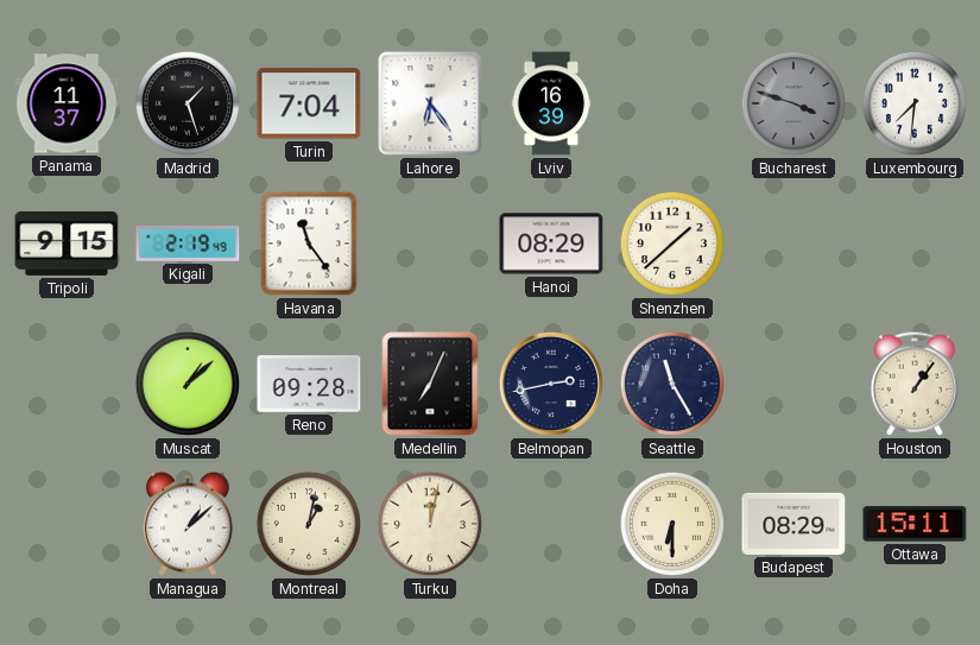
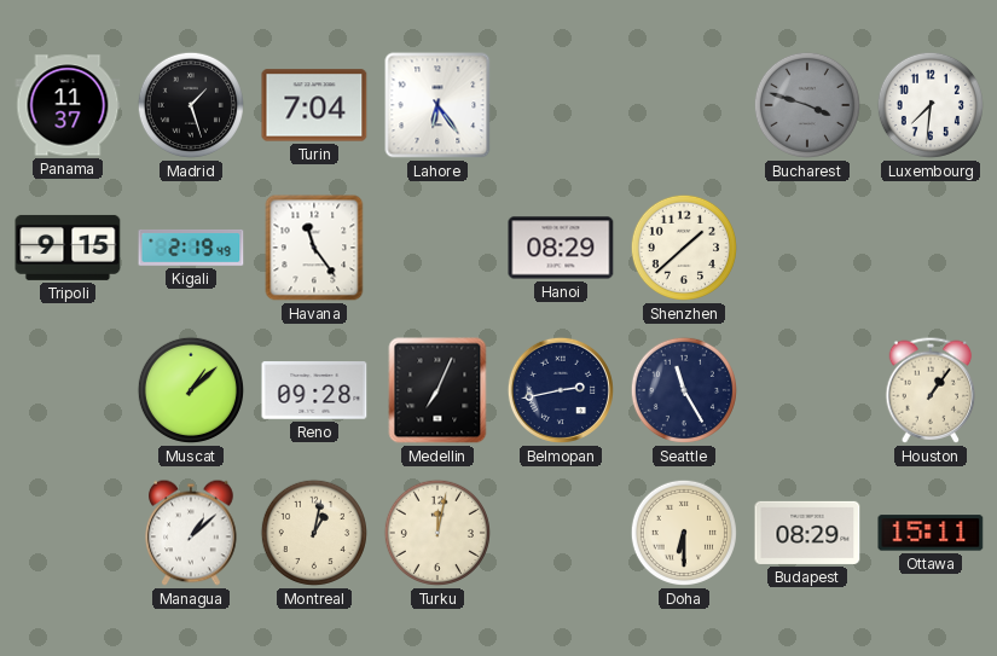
Lviv: 16:39 -> none
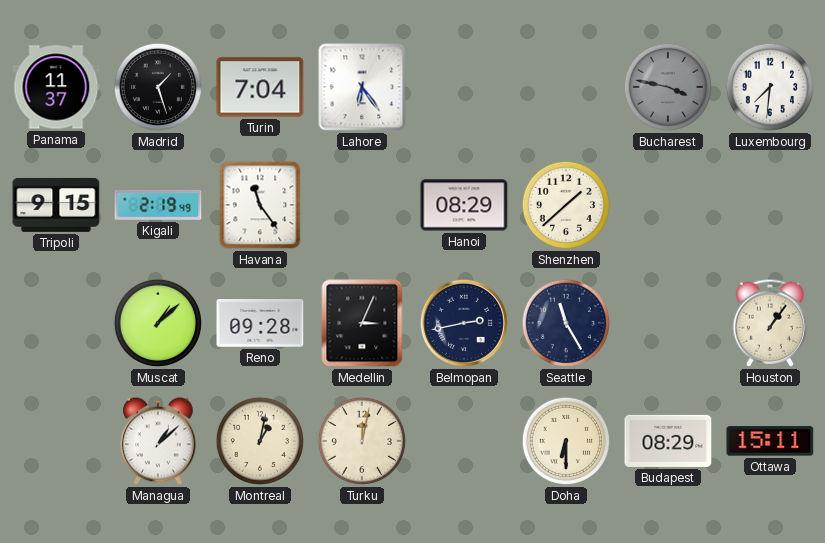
Bucharest: 3:48 -> 3:47
Medellin: 7:04 -> 3:04
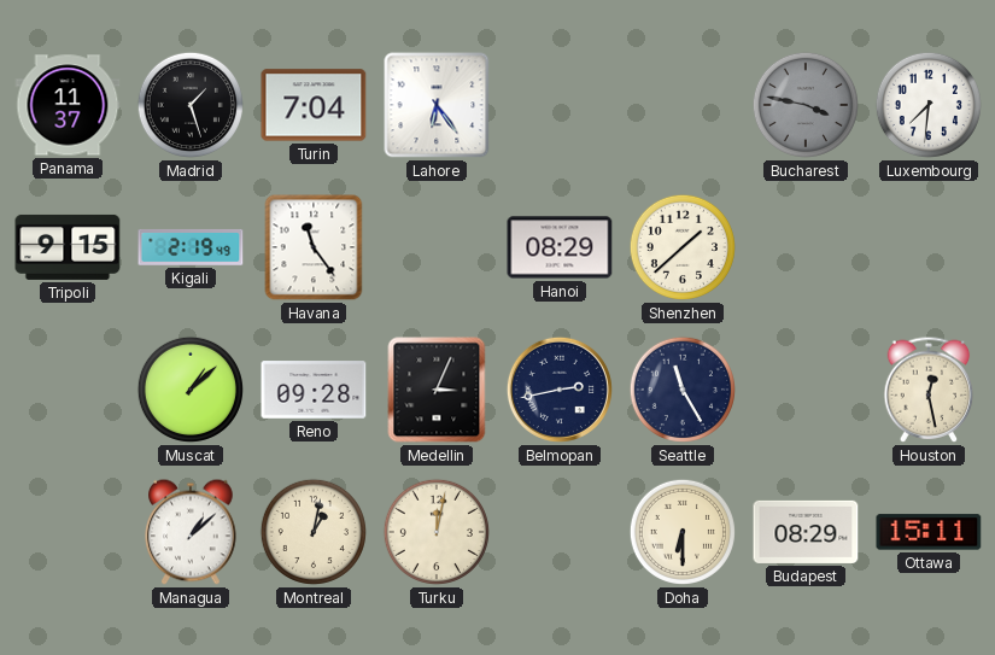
Houston: 1:06 -> 12:28
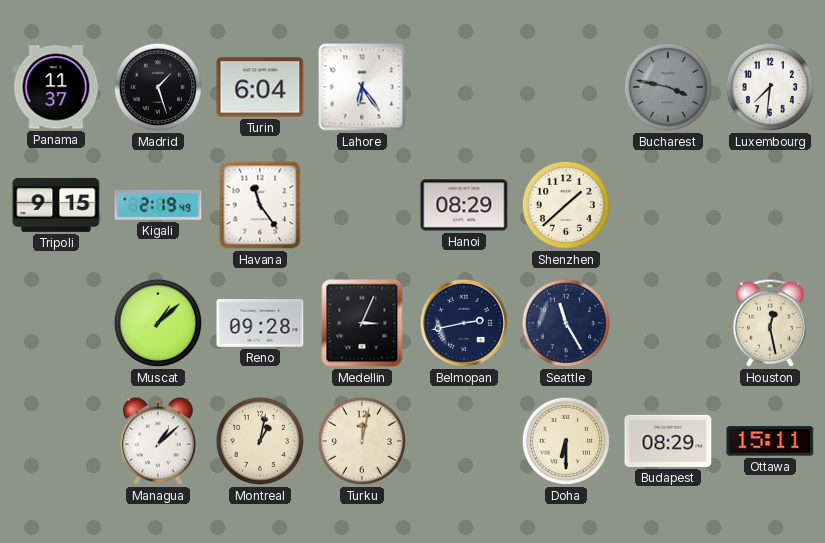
Turin: 7:04 -> 6:04
